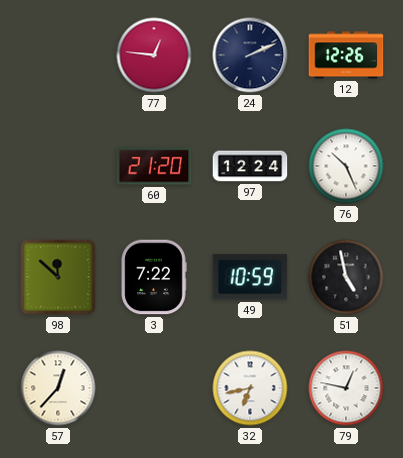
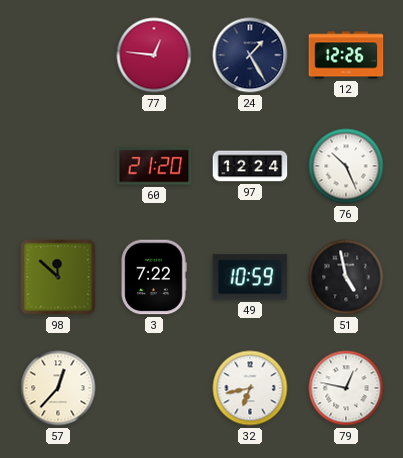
24: 2:11 -> 1:25
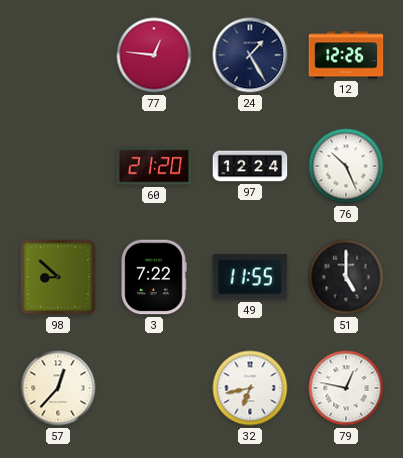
98: 11:52 -> 8:52
49: 10:59 -> 11:55
51: 4:58 -> 5:00
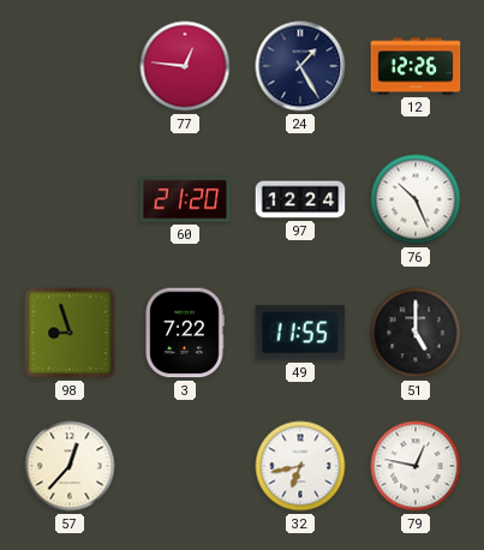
98: 8:52 -> 8:57
